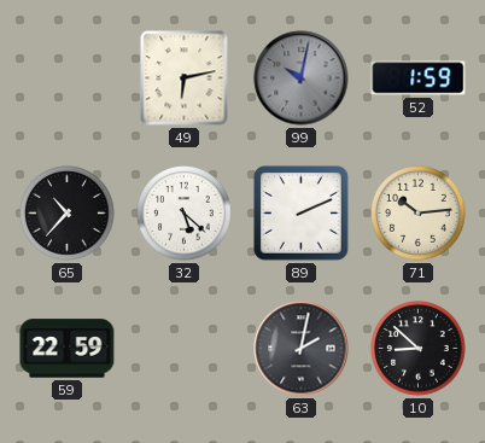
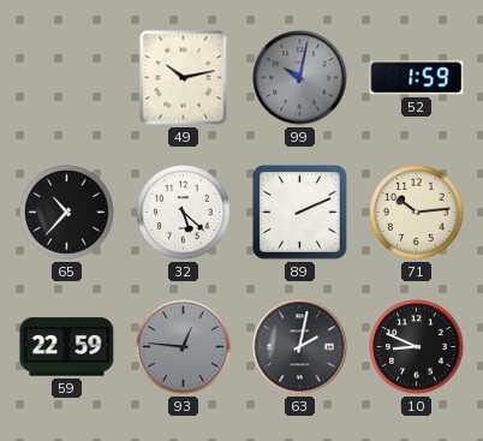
49: 6:13 -> 10:13
93: none -> 12:46
10: 8:52 -> 8:49
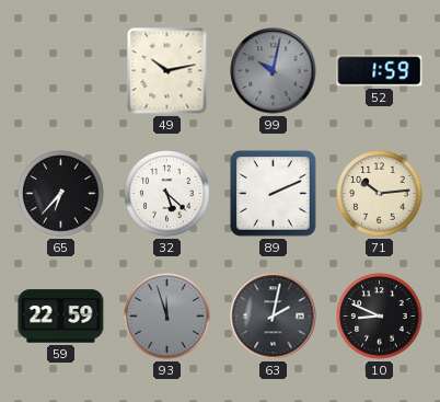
65: 10:37 -> 6:37
93: 12:46 -> 11:57
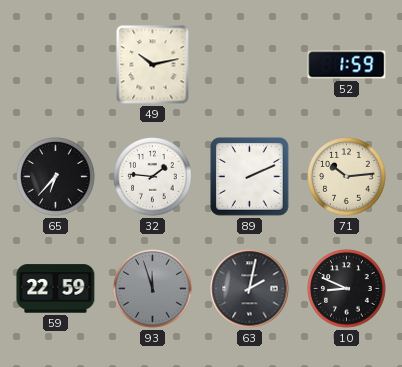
99: 10:02 -> none
32: 5:22 -> 1:46
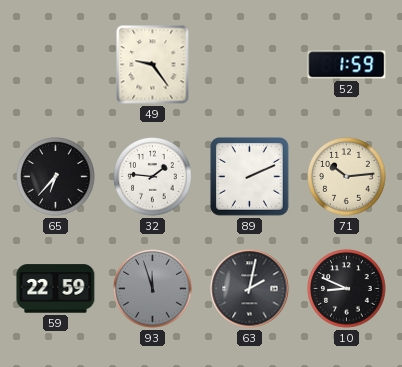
49: 10:13 -> 9:24
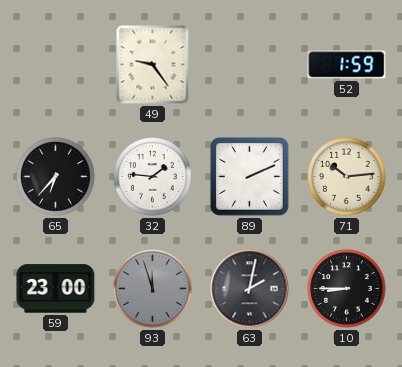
59: 22:59 -> 23:00
10: 8:49 -> 8:45
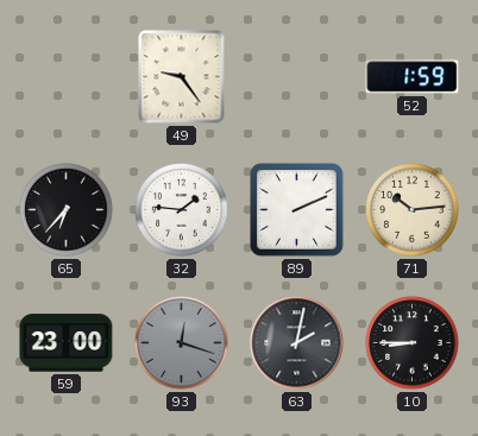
93: 11:57 -> 12:18
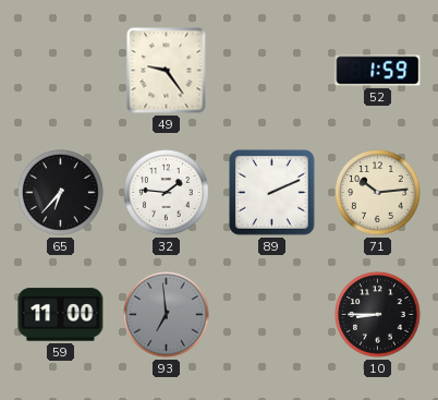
59: 23:00 -> 11:00
93: 12:18 -> 6:59
63: 2:02 -> none
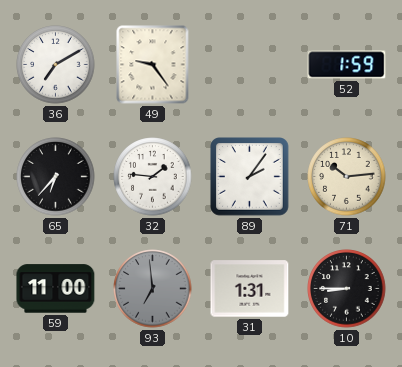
36: none -> 7:10
89: 2:11 -> 2:06
31: none -> 1:31
